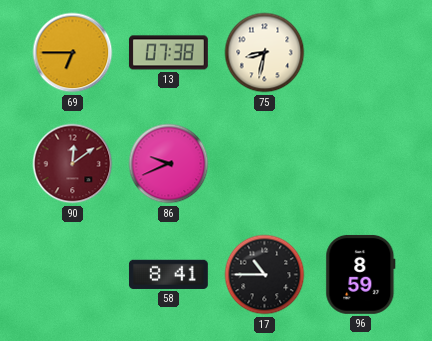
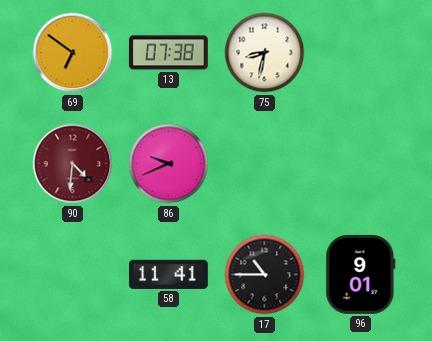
69: 6:45 -> 6:51
90: 12:09 -> 4:31
58: 8:41 -> 11:41
96: 8:59 -> 9:01
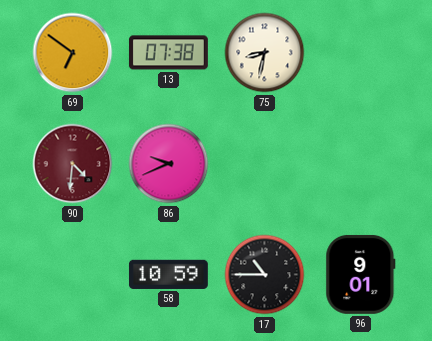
58: 11:41 -> 10:59
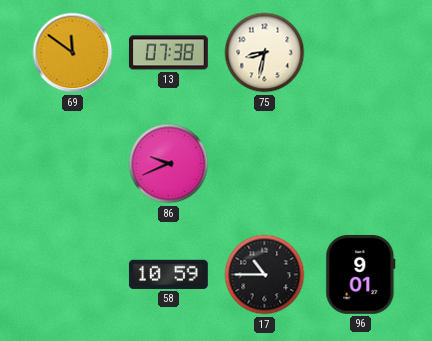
69: 6:51 -> 11:51
90: 4:31 -> none
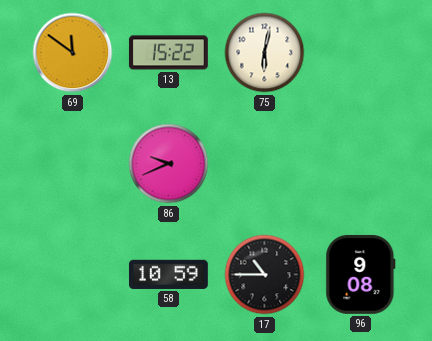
13: 07:38 -> 15:22
75: 8:32 -> 6:02
96: 9:01 -> 9:08
